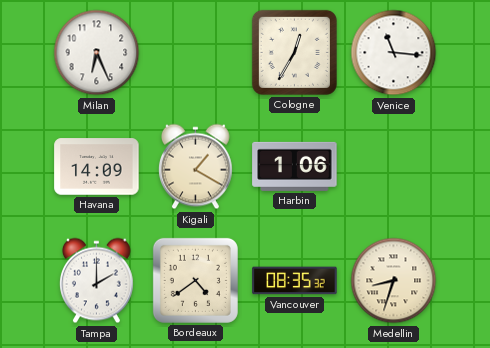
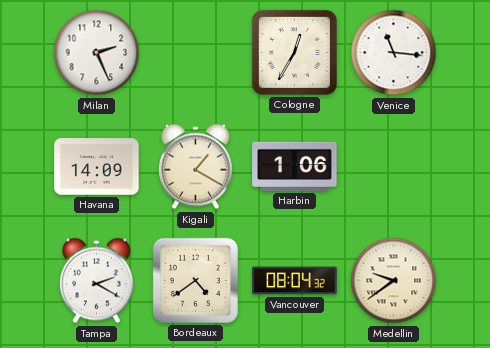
Milan: 6:26 -> 2:26
Tampa: 2:00 -> 2:20
Vancouver: 08:35 -> 08:04
Medellin: 8:33 -> 9:39
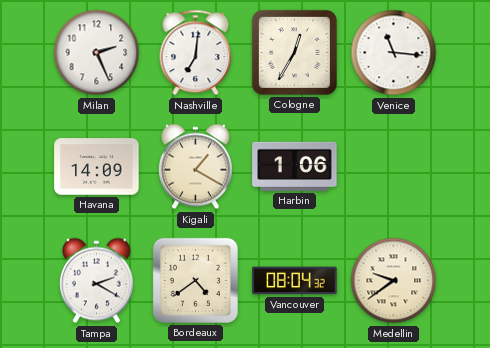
Nashville: none -> 7:01
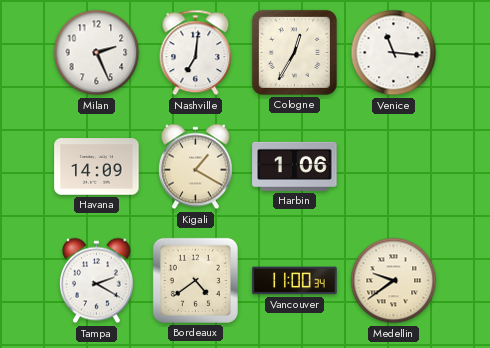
Vancouver: 08:04 -> 11:00
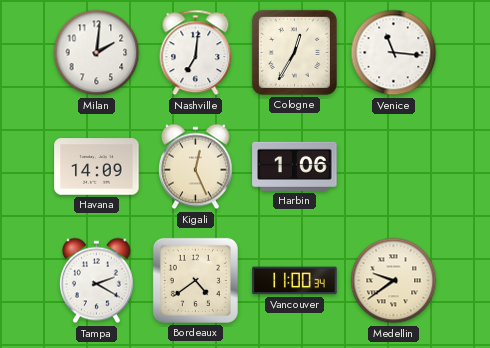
Milan: 2:26 -> 2:01
Kigali: 1:20 -> 12:26
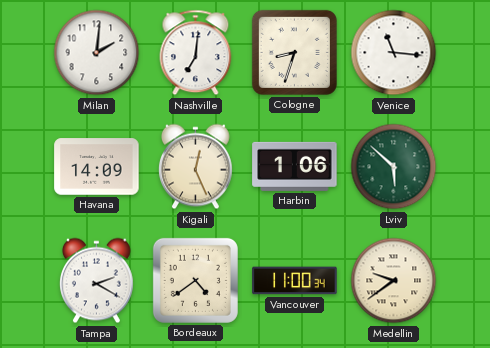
Cologne: 12:35 -> 8:33
Lviv: none -> 5:52
